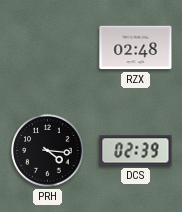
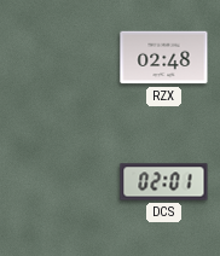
PRH: 4:16 -> none
DCS: 02:39 -> 02:01
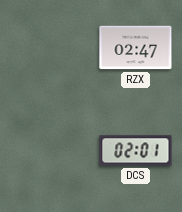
RZX: 02:48 -> 02:47
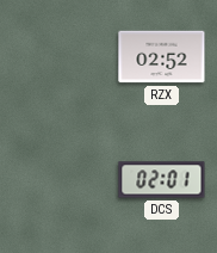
RZX: 02:47 -> 02:52
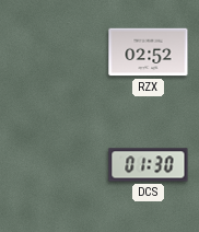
DCS: 02:01 -> 01:30
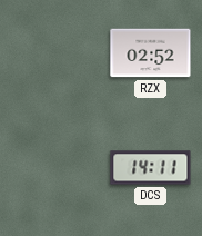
DCS: 01:30 -> 14:11
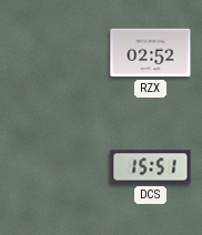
DCS: 14:11 -> 15:51
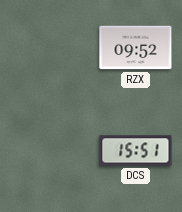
RZX: 02:52 -> 09:52
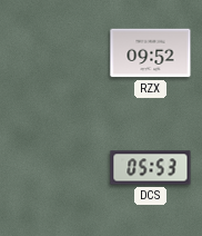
DCS: 15:51 -> 05:53
